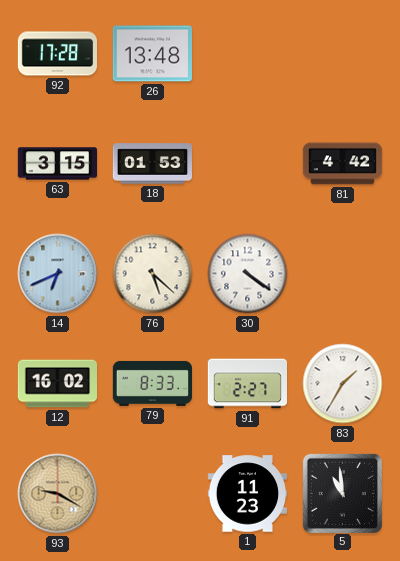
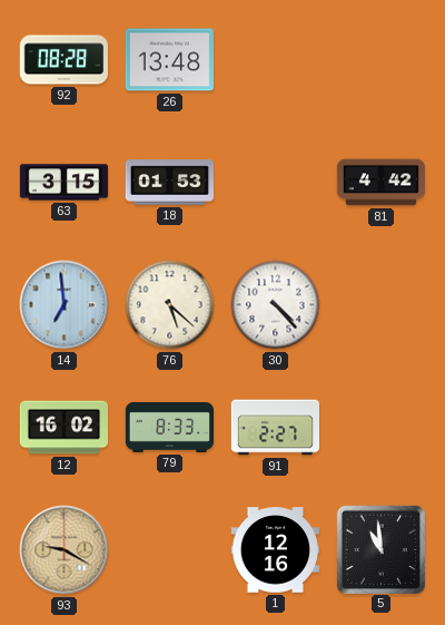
92: 17:28 -> 08:28
14: 6:41 -> 6:59
30: 4:21 -> 4:23
83: 1:35 -> none
1: 11:23 -> 12:16
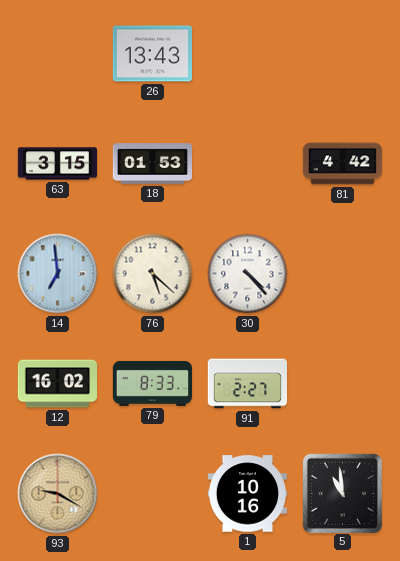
92: 08:28 -> none
26: 13:48 -> 13:43
1: 12:16 -> 10:16
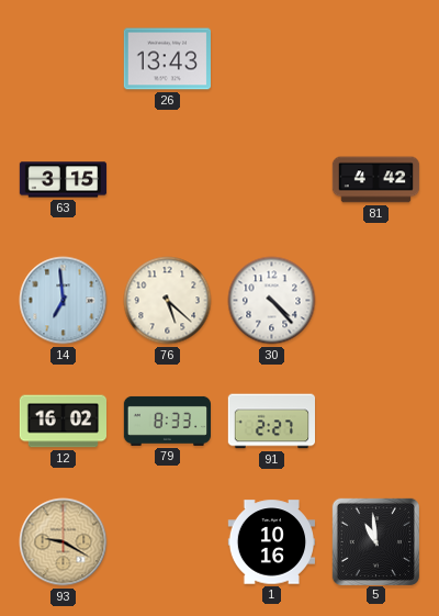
18: 01:53 -> none
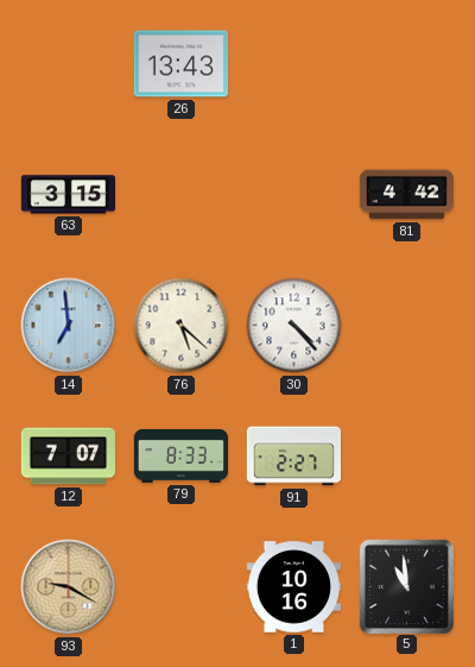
12: 16:02 -> 7:07
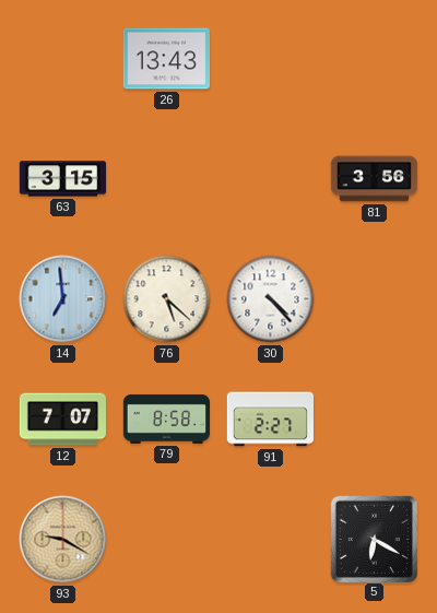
81: 4:42 -> 3:56
79: 8:33 -> 8:58
1: 10:16 -> none
5: 10:59 -> 6:20
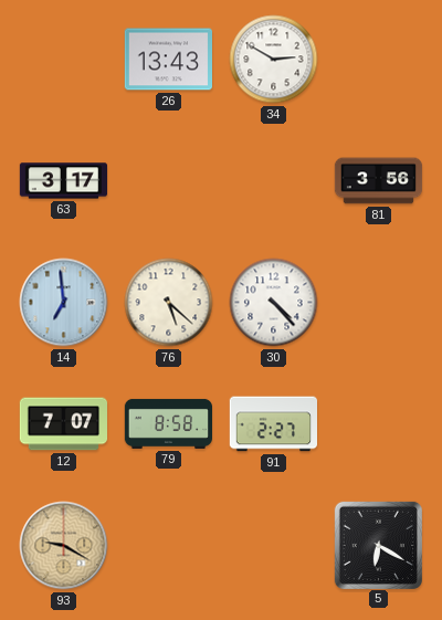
34: none -> 2:50
63: 3:15 -> 3:17
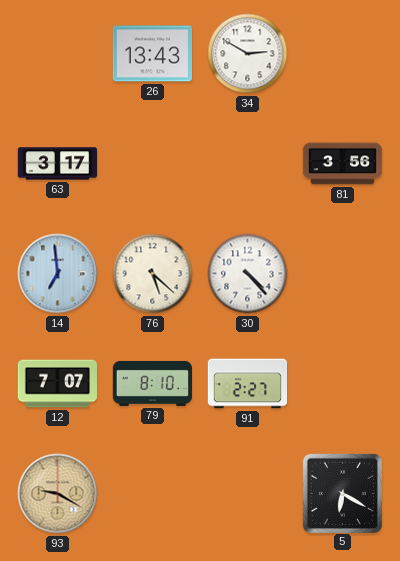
79: 8:58 -> 8:10
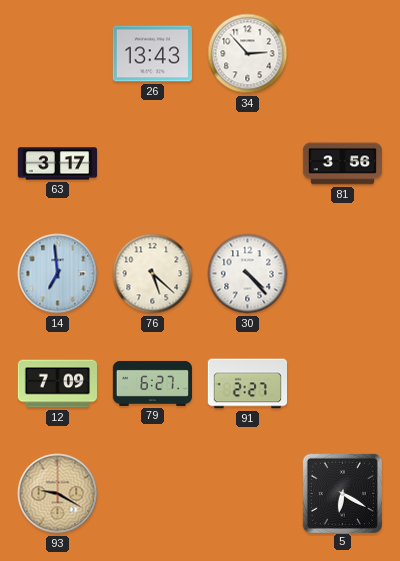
34: 2:50 -> 2:53
12: 7:07 -> 7:09
79: 8:10 -> 6:27
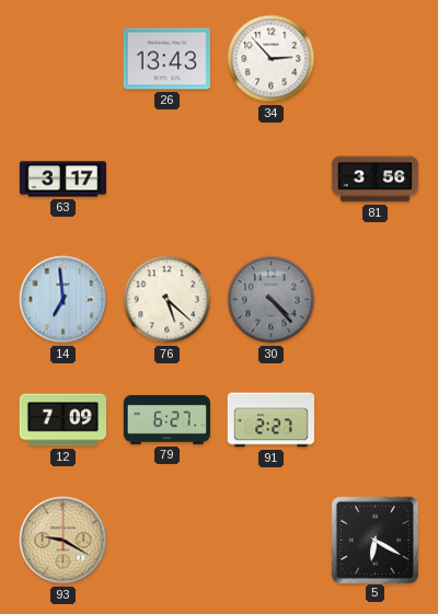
30 dial: white -> grey
